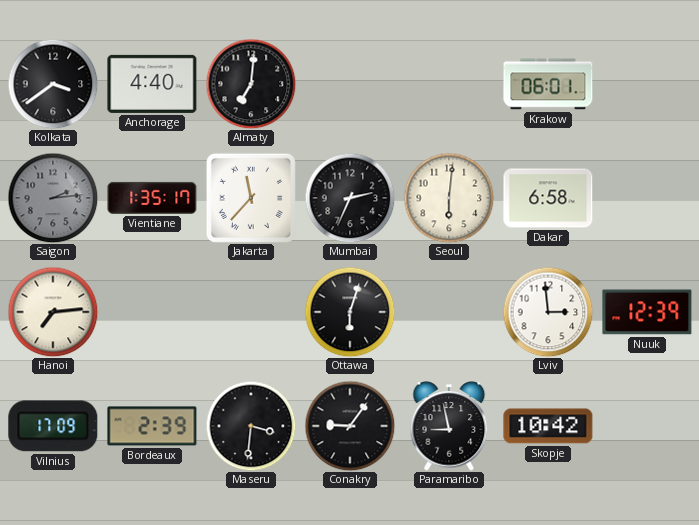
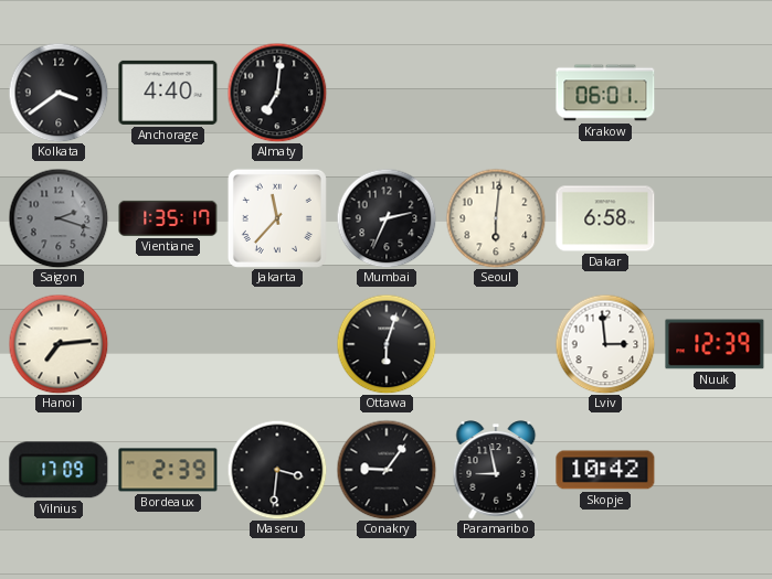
Saigon: 2:14 -> 2:18
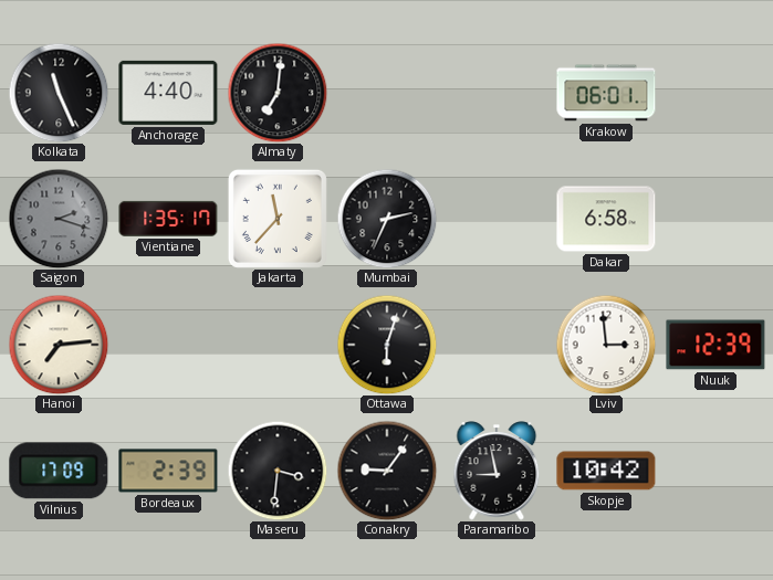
Kolkata: 3:39 -> 11:26
Seoul: 6:01 -> none
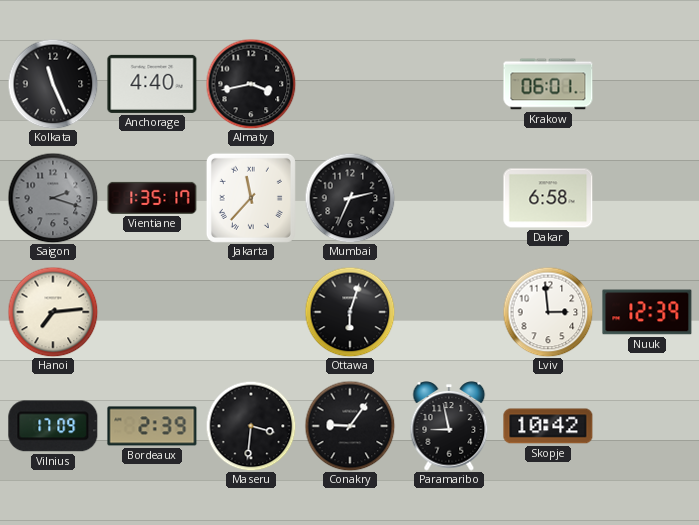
Almaty: 7:01 -> 3:43
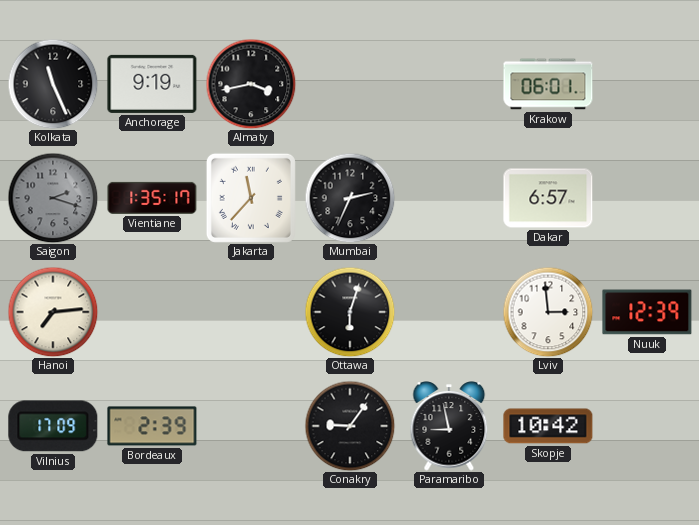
Anchorage: 4:40 -> 9:19
Dakar: 6:58 -> 6:57
Maseru: 3:31 -> none
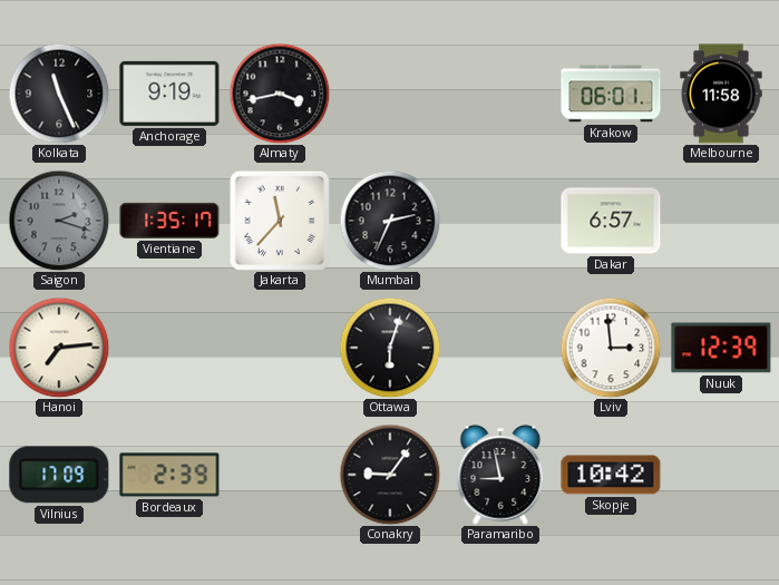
Melbourne: none -> 11:58
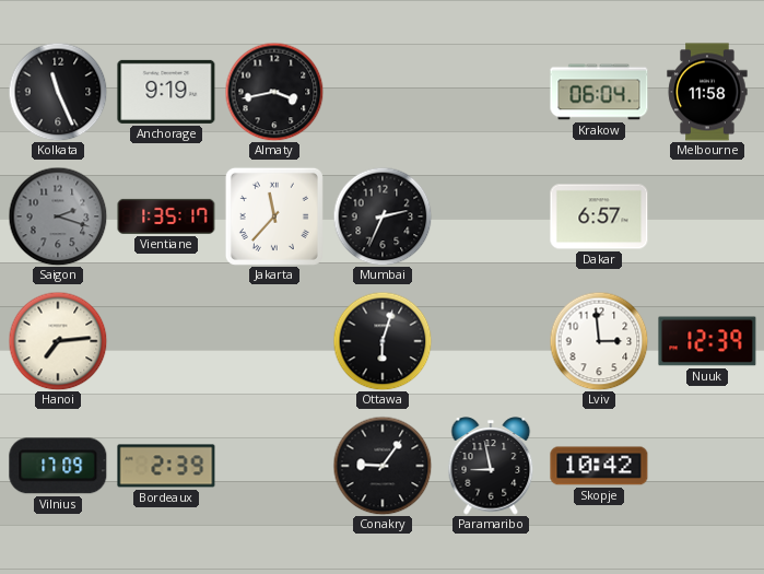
Krakow: 06:01 -> 06:04
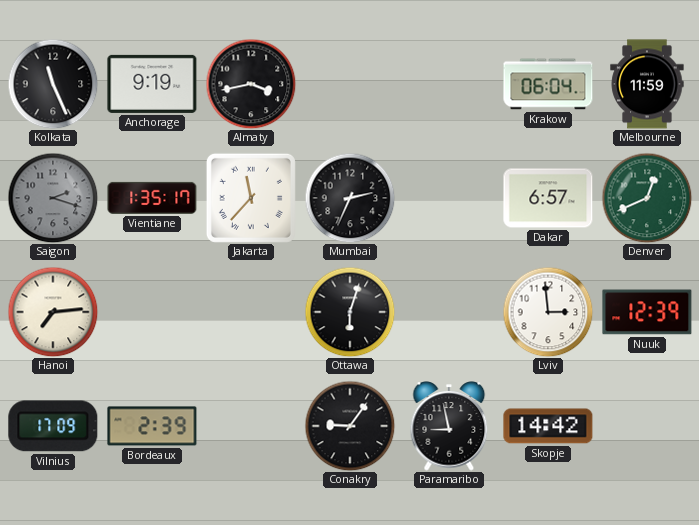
Melbourne: 11:58 -> 11:59
Denver: none -> 12:41
Skopje: 10:42 -> 14:42
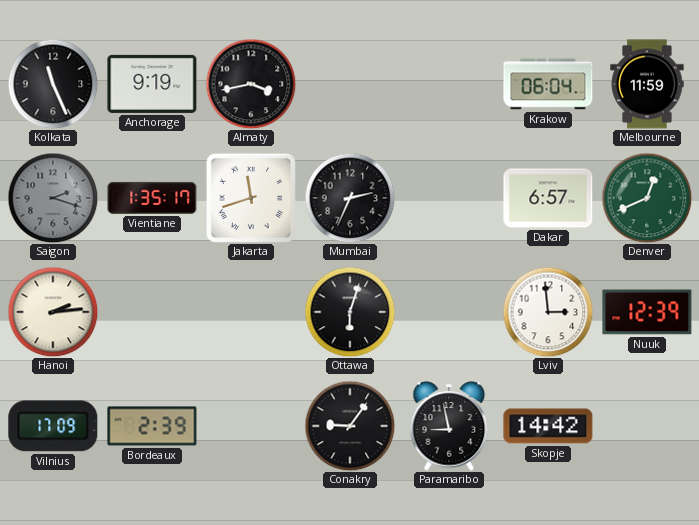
Jakarta: 11:37 -> 11:42
Hanoi: 7:14 -> 2:14
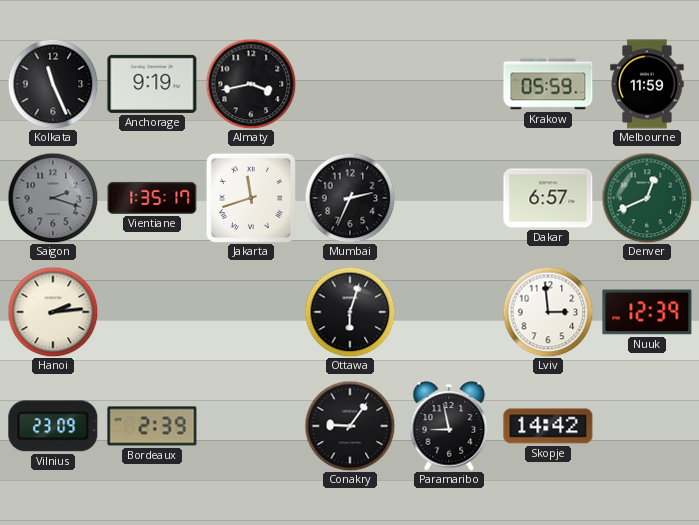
Krakow: 06:04 -> 05:59
Vilnius: 17:09 -> 23:09
